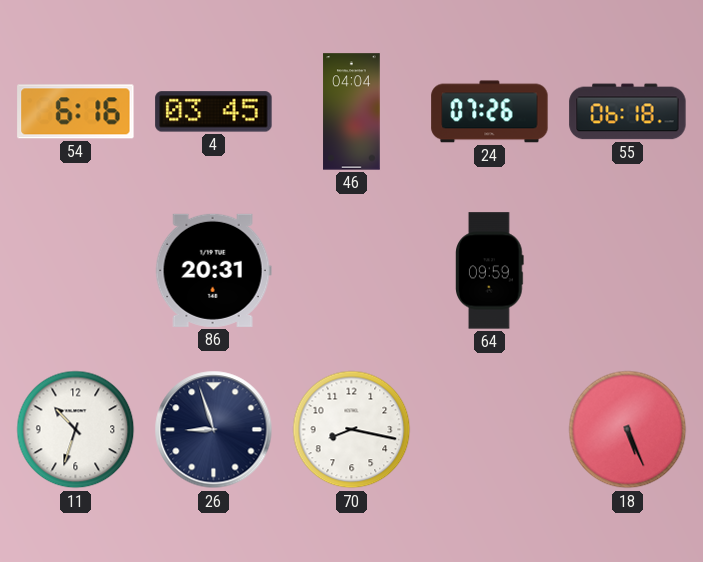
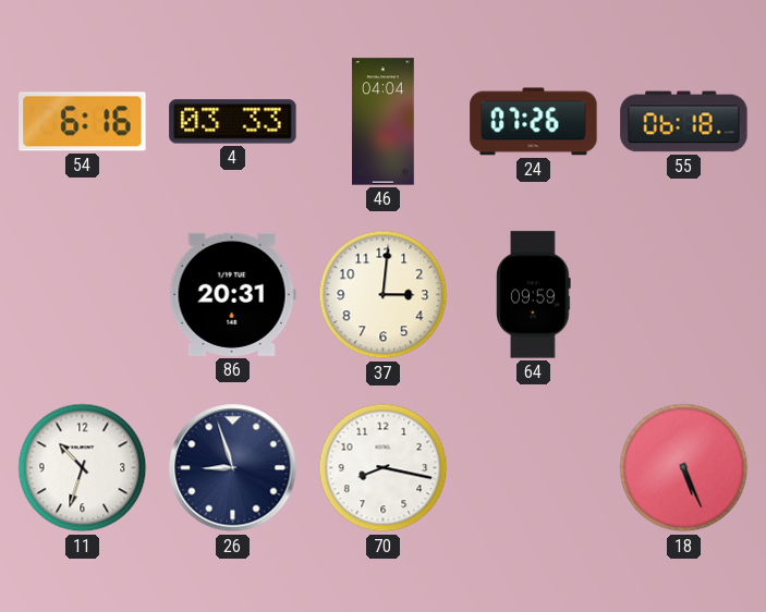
4: 03:45 -> 03:33
37: none -> 3:01
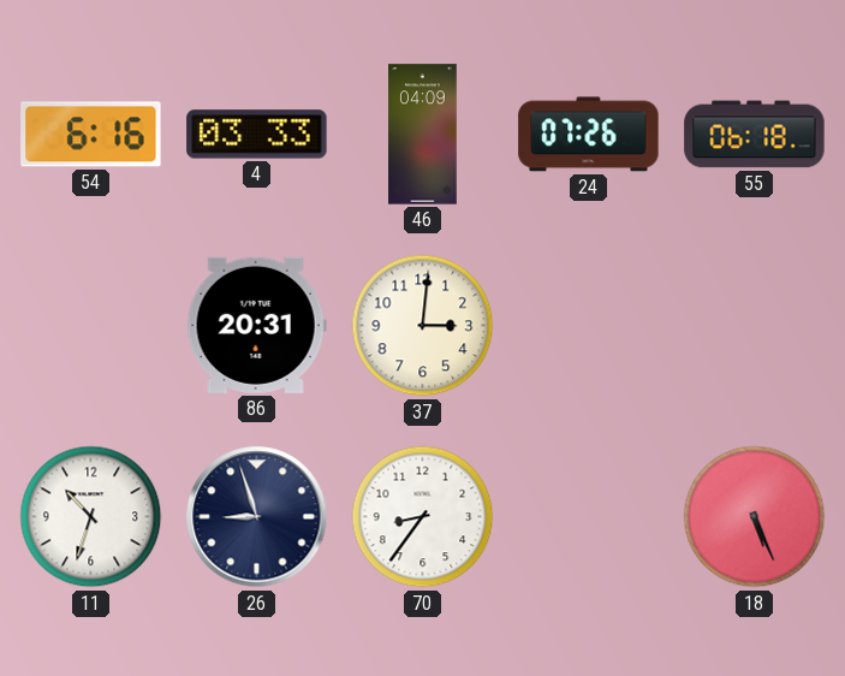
46: 04:04 -> 04:09
64: 09:59 -> none
70: 8:17 -> 8:36
